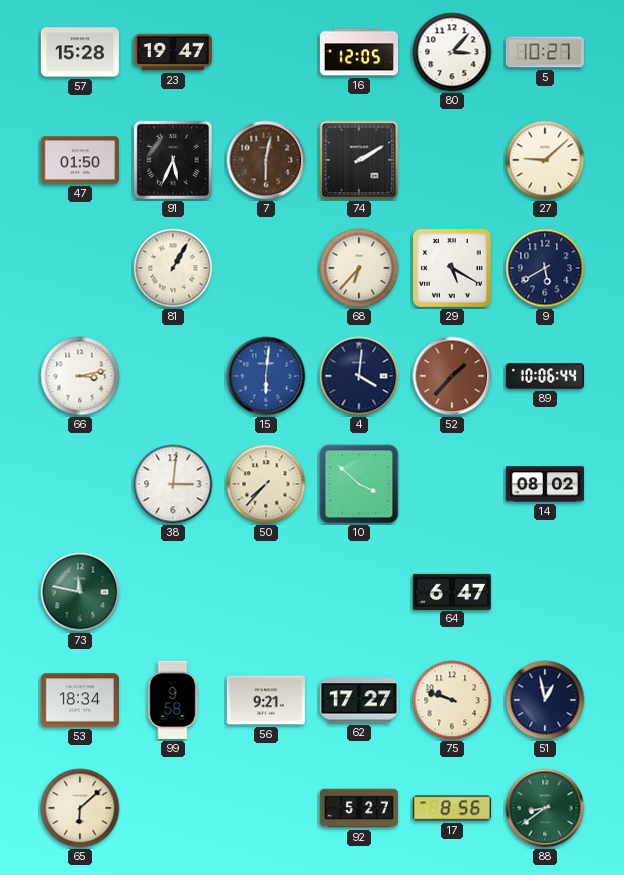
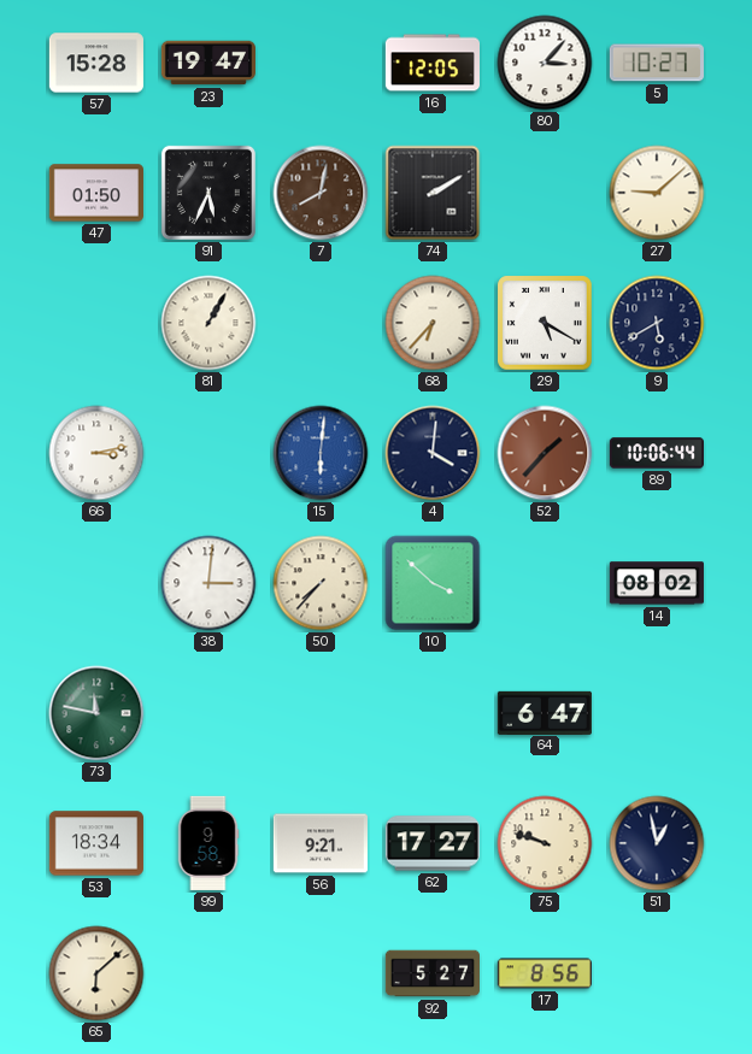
7: 6:02 -> 8:02
88: 8:39 -> none
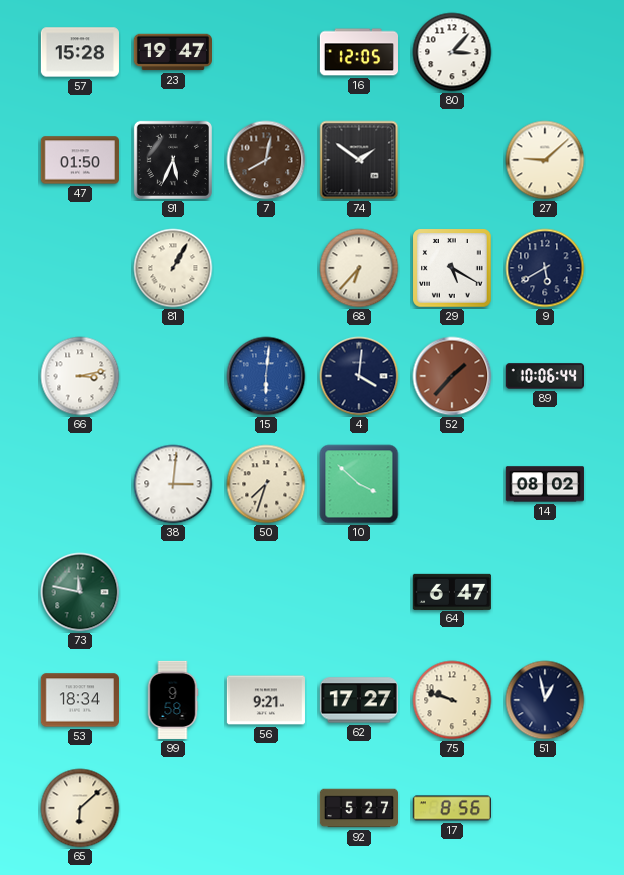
5: 10:27 -> none
74: 2:10 -> 1:51
50: 7:37 -> 7:33
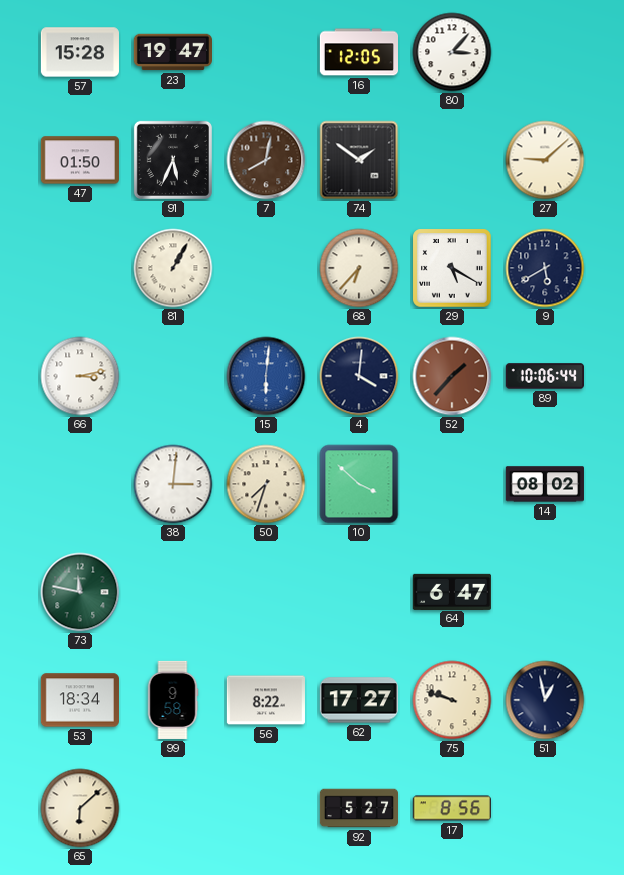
56: 9:21 -> 8:22
